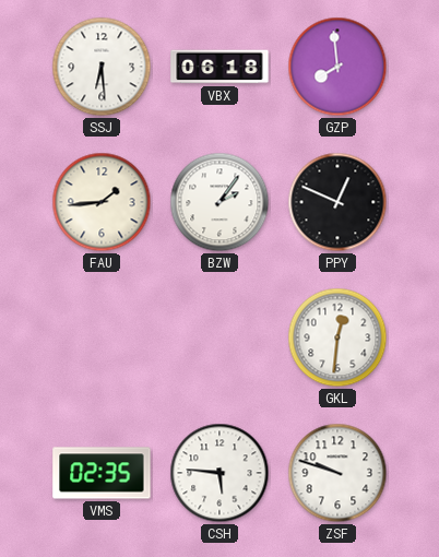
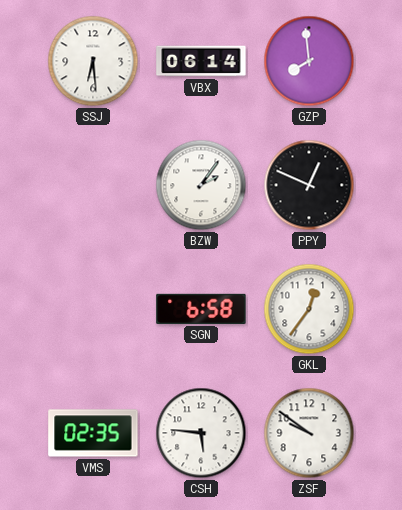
VBX: 06:18 -> 06:14
FAU: 1:44 -> none
SGN: none -> 6:58
GKL: 12:31 -> 12:36
ZSF: 9:48 -> 9:51
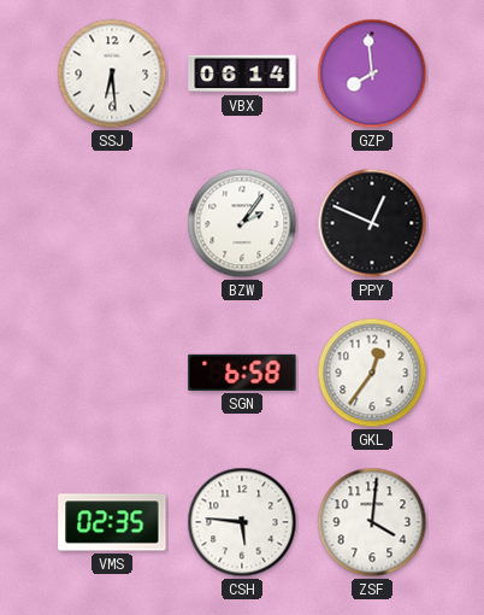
ZSF: 9:51 -> 4:01
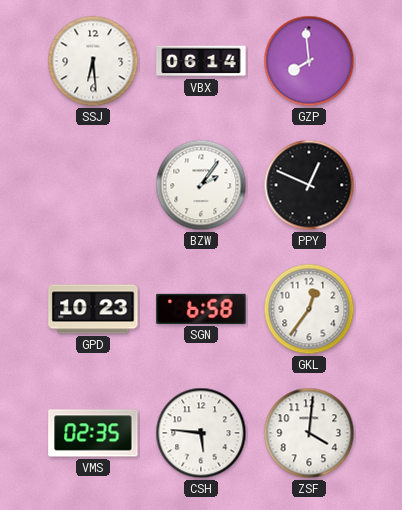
GPD: none -> 10:23
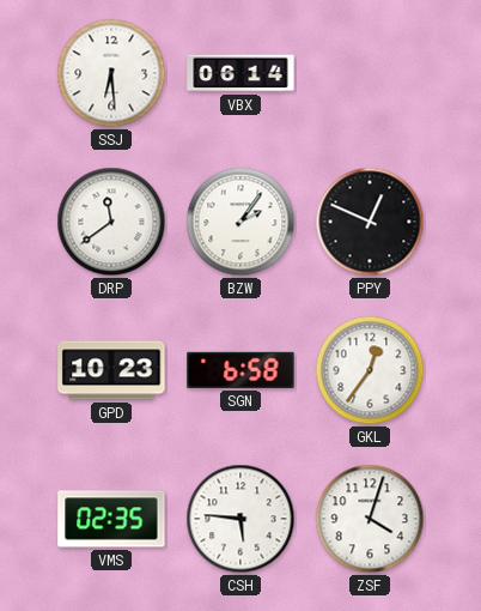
GZP: 7:59 -> none
DRP: none -> 11:39
ZSF: 4:01 -> 4:03
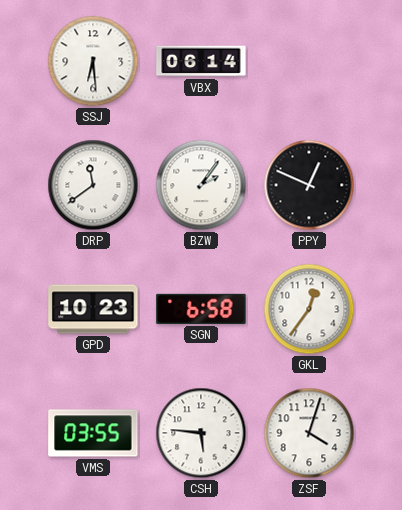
VMS: 02:35 -> 03:55
